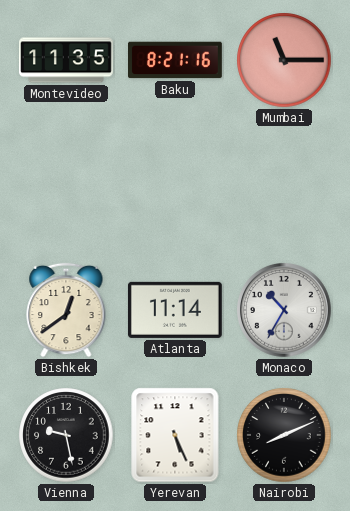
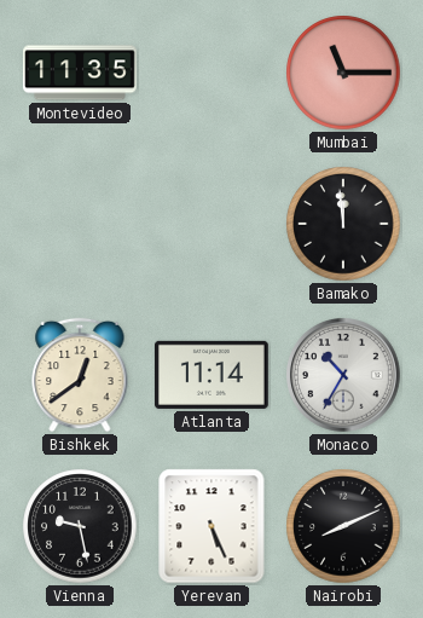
Baku: 8:21 -> none
Bamako: none -> 11:59
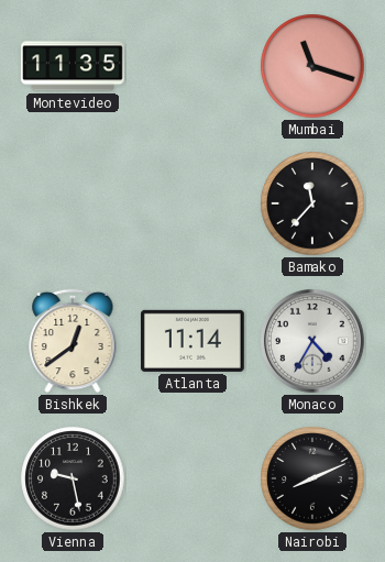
Mumbai: 11:15 -> 11:18
Bamako: 11:59 -> 11:37
Monaco: 10:35 -> 4:35
Yerevan: 5:26 -> none
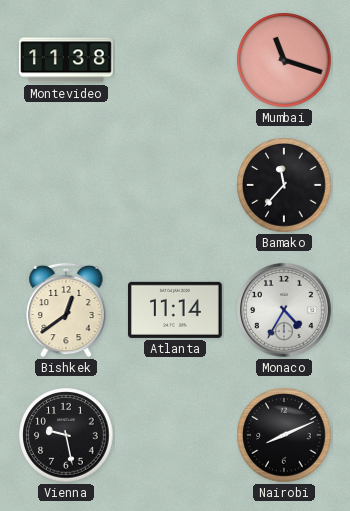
Montevideo: 11:35 -> 11:38
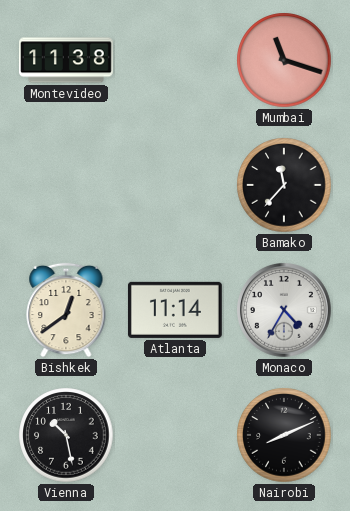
Vienna: 9:28 -> 10:28
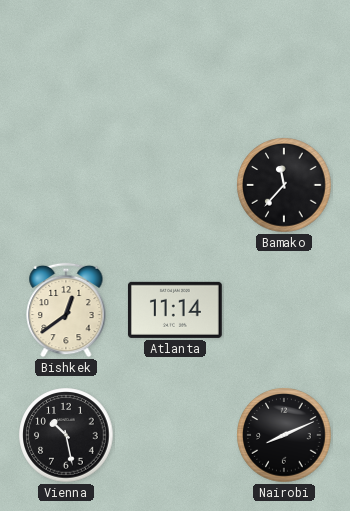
Montevideo: 11:38 -> none
Mumbai: 11:18 -> none
Monaco: 4:35 -> none
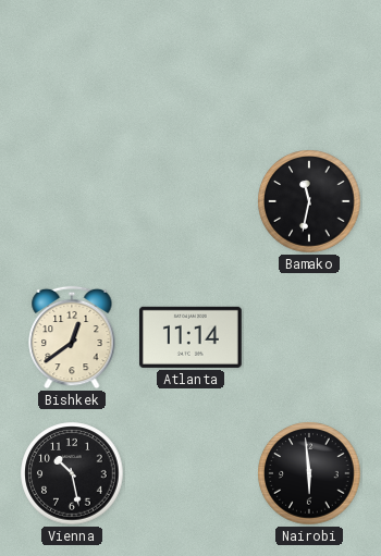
Bamako: 11:37 -> 11:32
Nairobi: 8:11 -> 5:59
